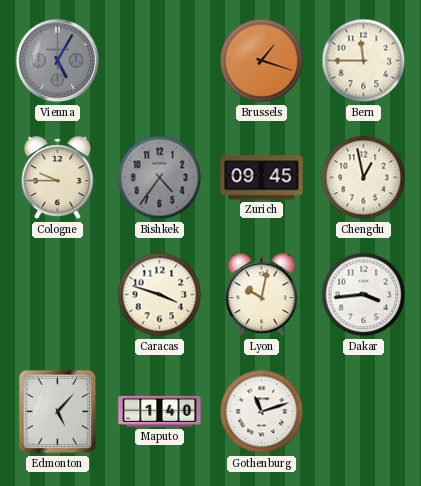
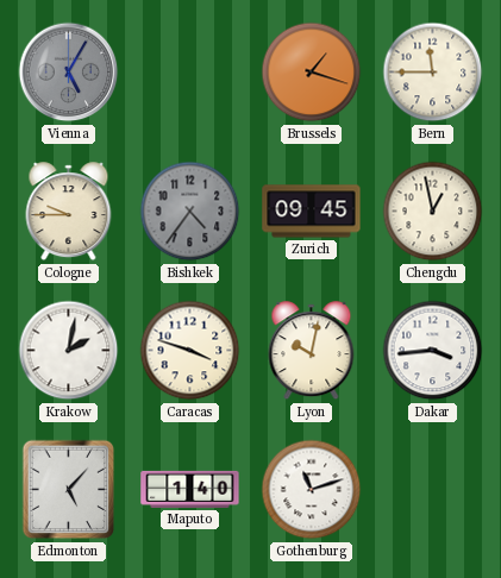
Krakow: none -> 2:02
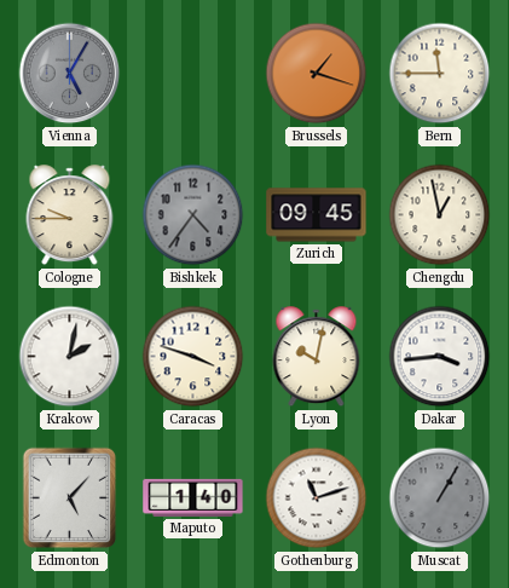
Muscat: none -> 1:05
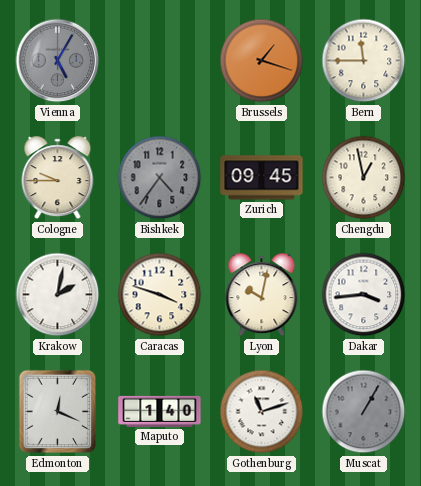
Edmonton: 5:07 -> 12:19
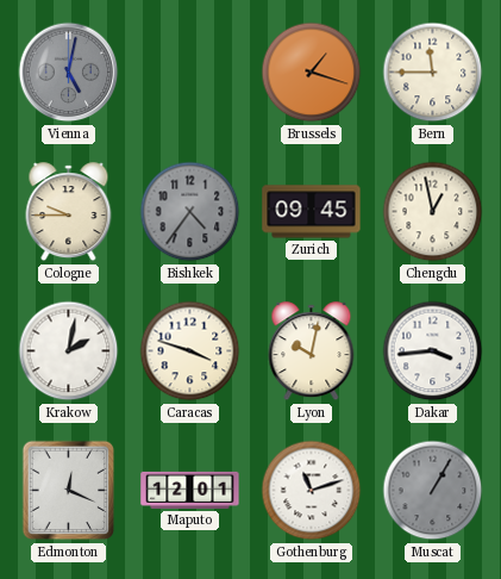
Vienna: 5:05 -> 5:02
Maputo: 1:40 -> 12:01
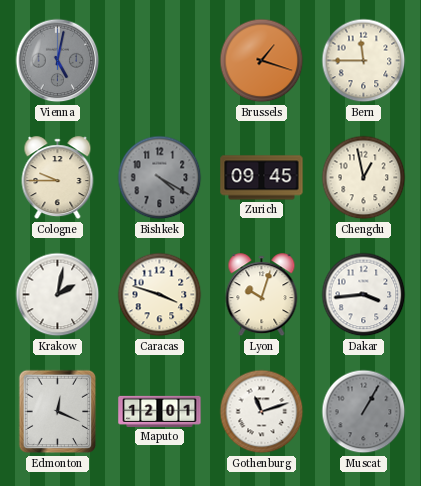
Bishkek: 4:36 -> 4:20
Lyon: 10:02 -> 10:03
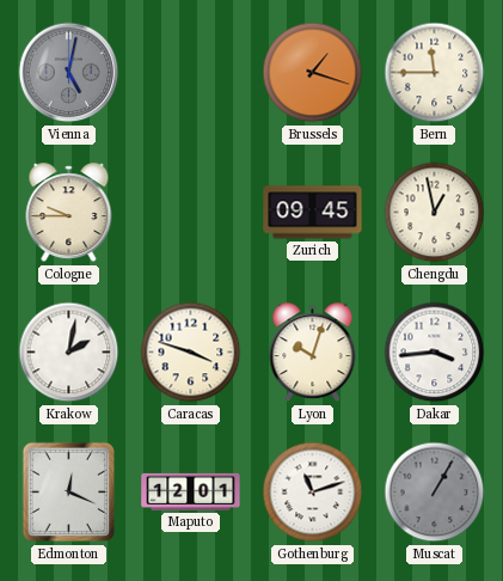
Bishkek: 4:20 -> none
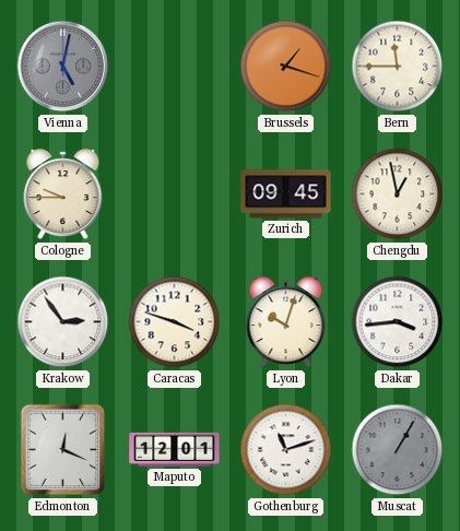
Krakow: 2:02 -> 2:54
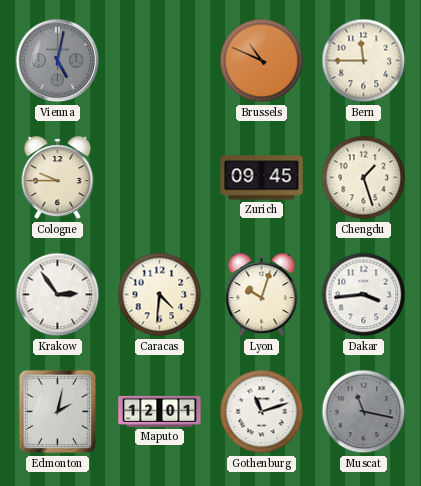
Brussels: 1:18 -> 10:49
Chengdu: 12:58 -> 1:27
Caracas: 3:48 -> 4:31
Edmonton: 12:19 -> 2:02
Muscat: 1:05 -> 11:17
